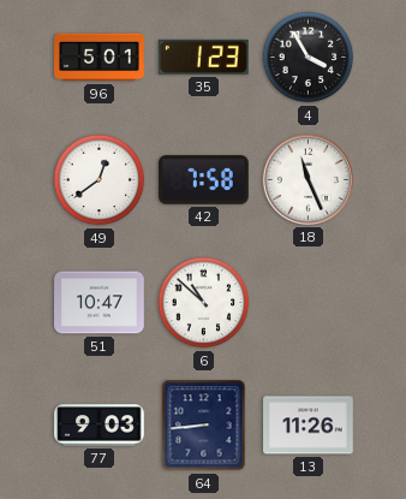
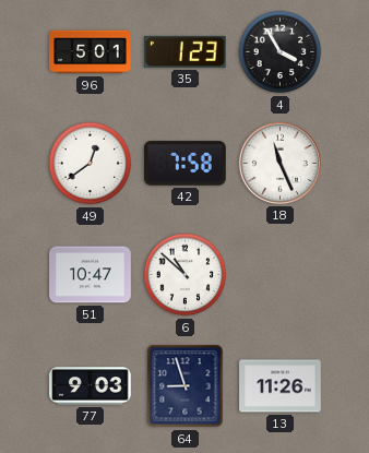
64: 8:44 -> 8:57
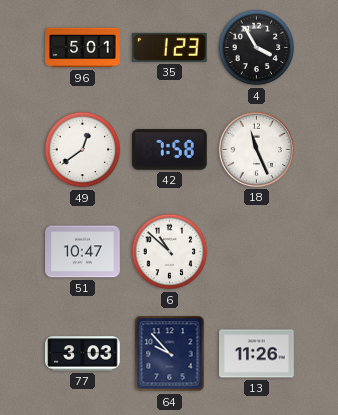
77: 9:03 -> 3:03
64: 8:57 -> 9:53
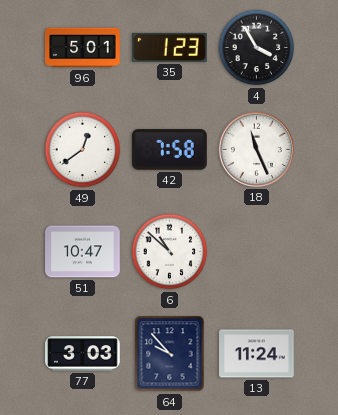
13: 11:26 -> 11:24
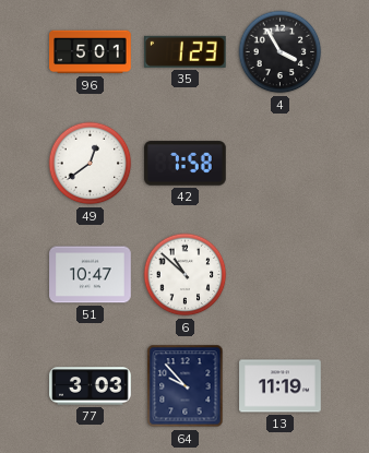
18: 11:26 -> none
13: 11:24 -> 11:19
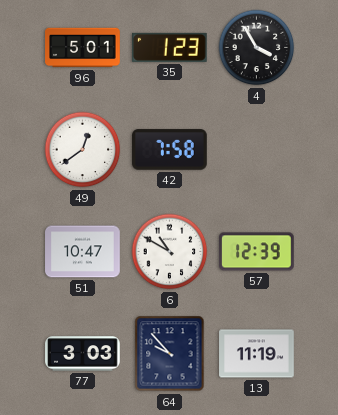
6: 10:52 -> 10:50
57: none -> 12:39
